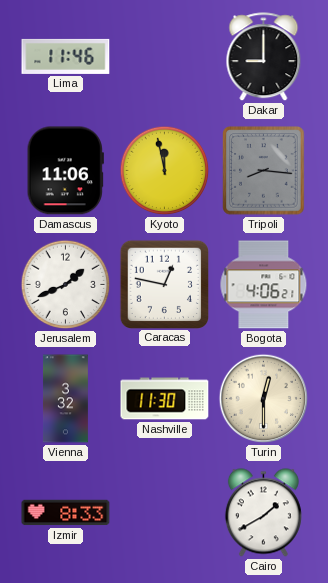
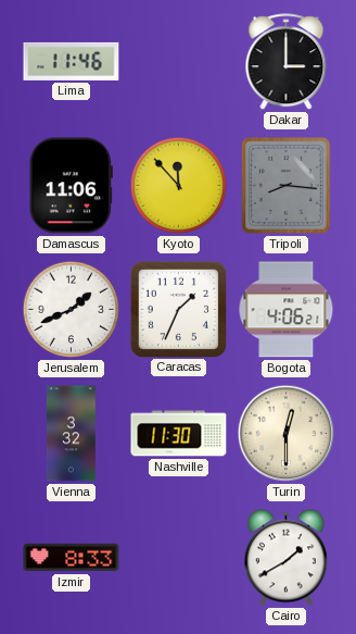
Dakar: 9:00 -> 3:00
Kyoto: 11:58 -> 11:53
Caracas: 12:47 -> 1:34
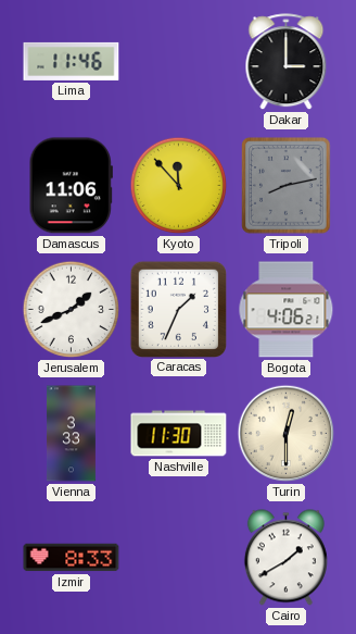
Tripoli: 8:16 -> 8:13
Vienna: 3:32 -> 3:33
